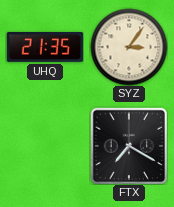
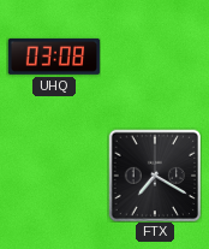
UHQ: 21:35 -> 03:08
SYZ: 3:06 -> none
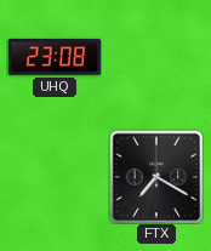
UHQ: 03:08 -> 23:08
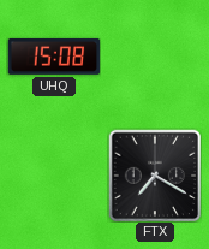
UHQ: 23:08 -> 15:08
